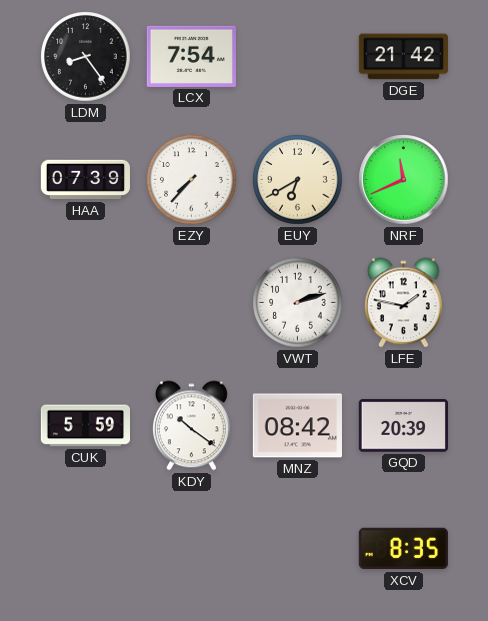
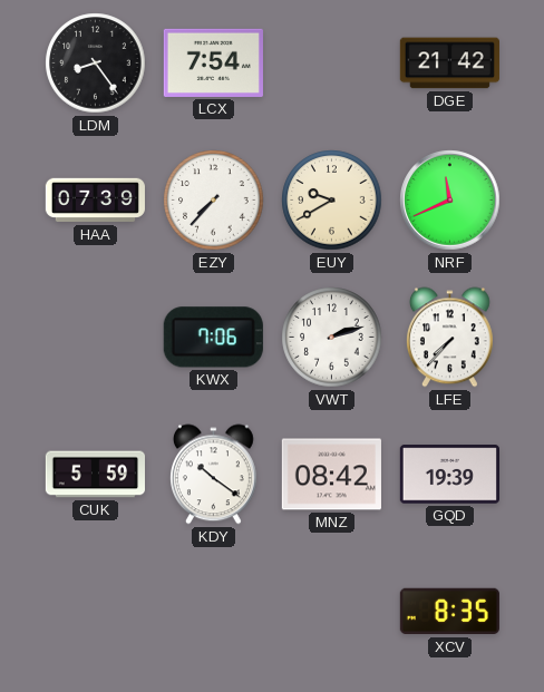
EUY: 6:40 -> 9:40
KWX: none -> 7:06
LFE: 1:47 -> 7:37
GQD: 20:39 -> 19:39
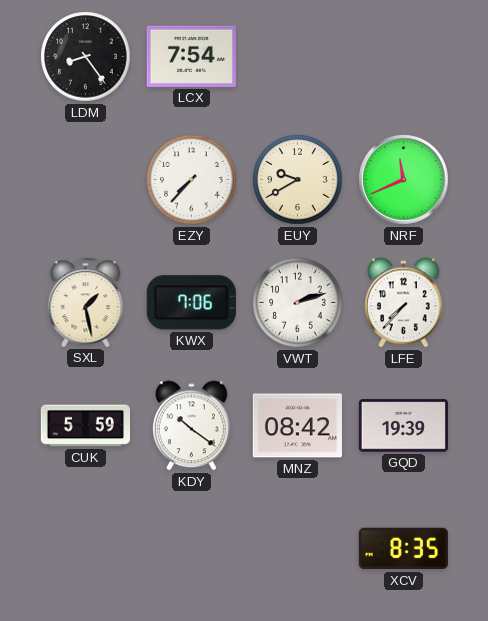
DGE: 21:42 -> none
HAA: 07:39 -> none
SXL: none -> 1:28
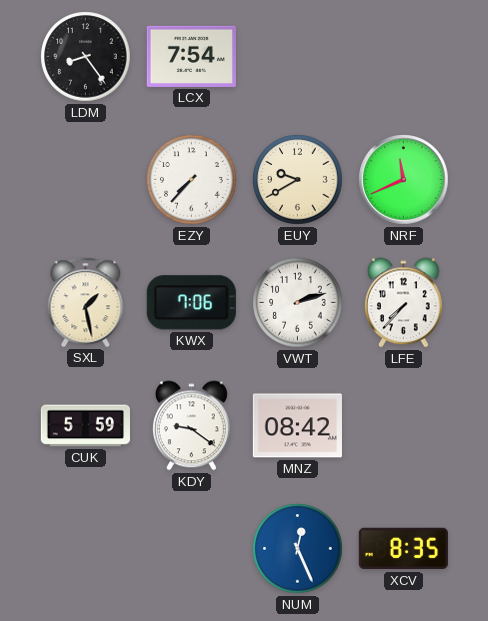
KDY: 10:21 -> 9:21
GQD: 19:39 -> none
NUM: none -> 12:26
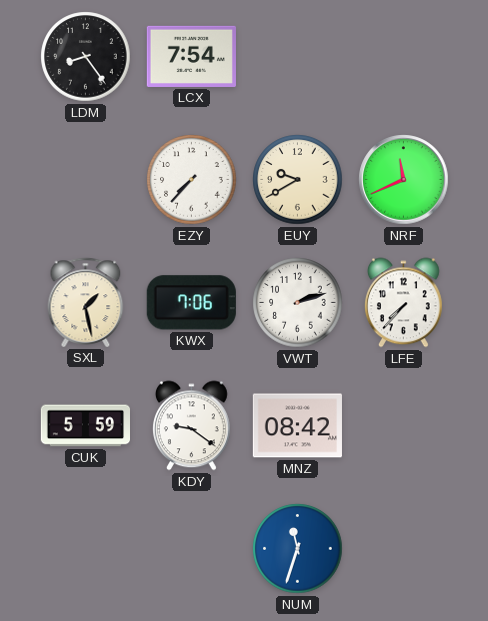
NUM: 12:26 -> 11:33
XCV: 8:35 -> none
